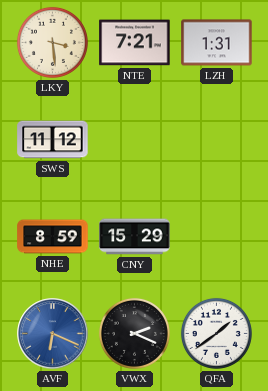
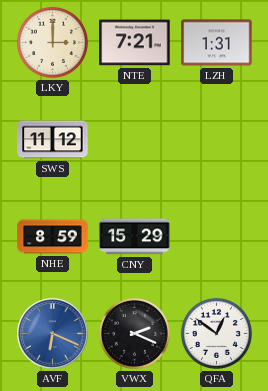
LKY: 3:29 -> 3:00
QFA: 1:39 -> 12:51
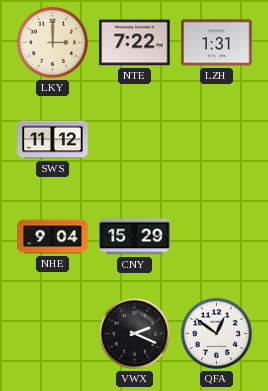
NTE: 7:21 -> 7:22
NHE: 8:59 -> 9:04
AVF: 6:19 -> none
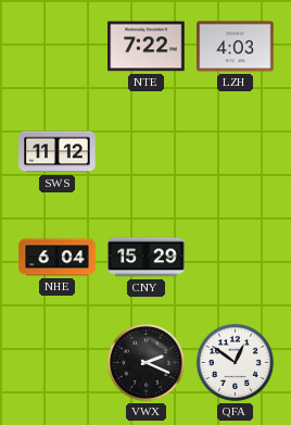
LKY: 3:00 -> none
LZH: 1:31 -> 4:03
NHE: 9:04 -> 6:04
